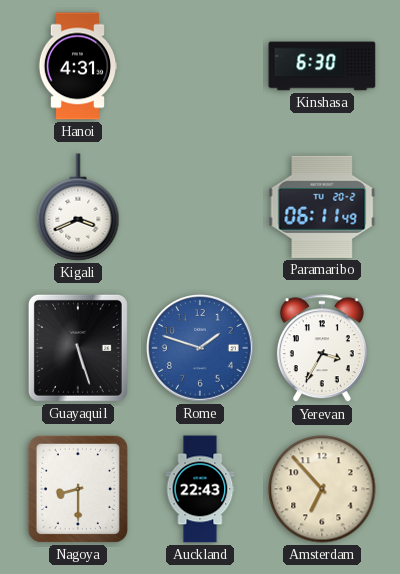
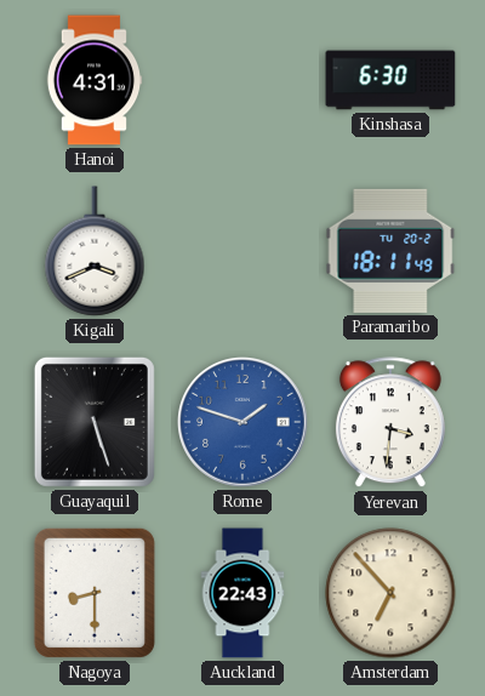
Paramaribo: 06:11 -> 18:11
Yerevan: 3:35 -> 3:31
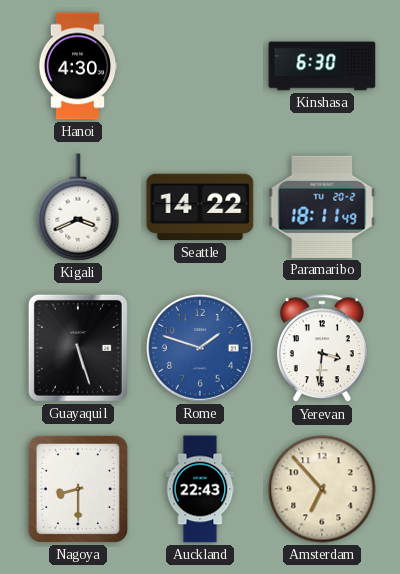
Hanoi: 4:31 -> 4:30
Seattle: none -> 14:22
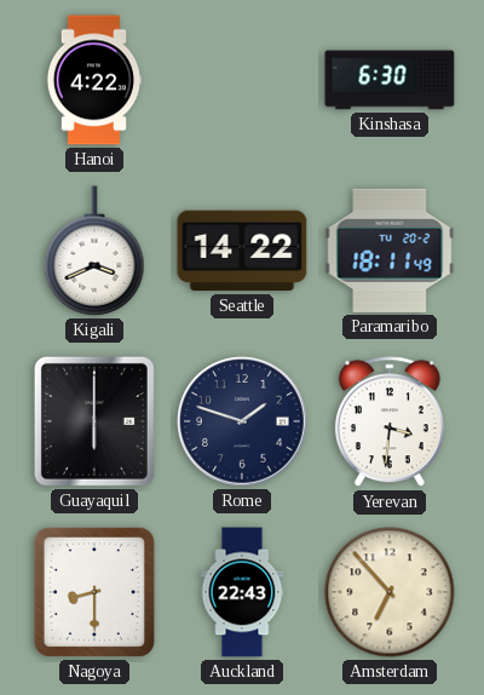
Hanoi: 4:30 -> 4:22
Guayaquil: 5:27 -> 6:00
Rome dial: blue -> navy
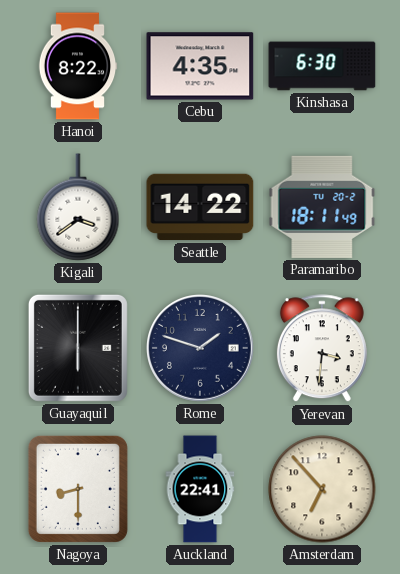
Hanoi: 4:22 -> 8:22
Cebu: none -> 4:35
Kigali: 3:41 -> 3:39
Auckland: 22:43 -> 22:41
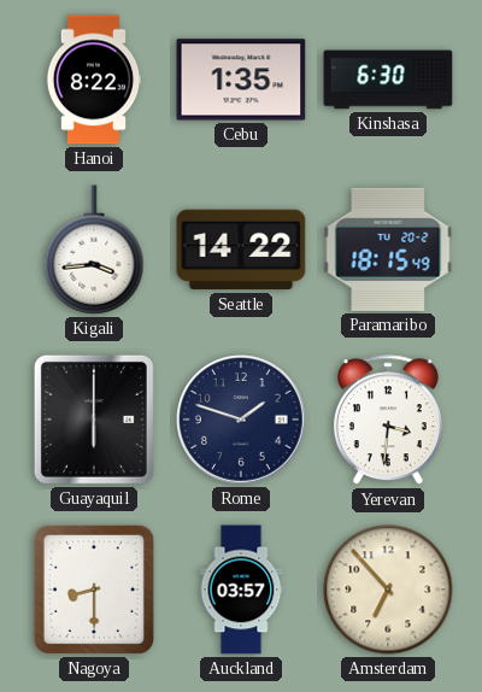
Cebu: 4:35 -> 1:35
Kigali: 3:39 -> 3:44
Paramaribo: 18:11 -> 18:15
Auckland: 22:41 -> 03:57
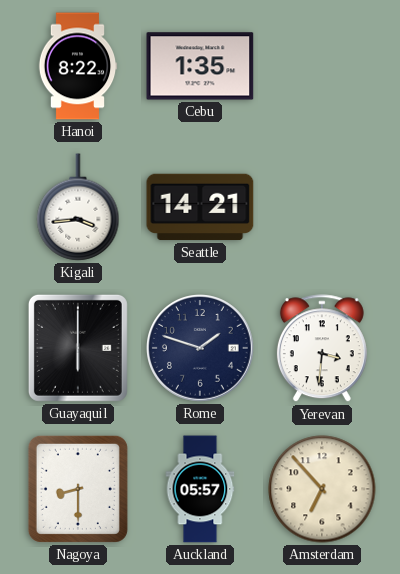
Kinshasa: 6:30 -> none
Seattle: 14:22 -> 14:21
Paramaribo: 18:15 -> none
Auckland: 03:57 -> 05:57
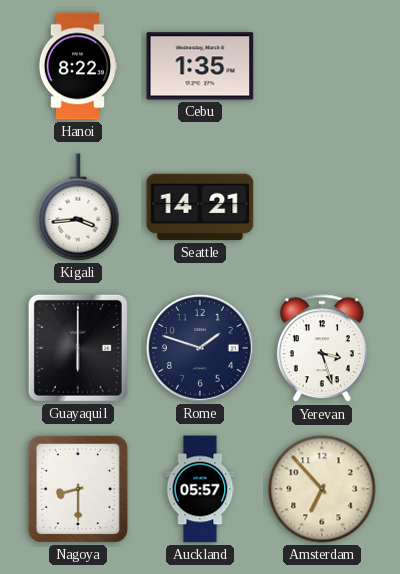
Yerevan: 3:31 -> 3:27
